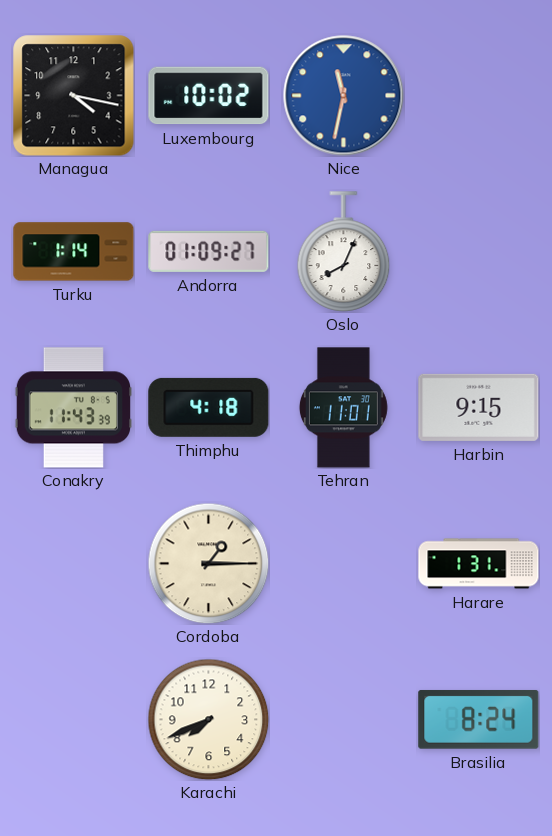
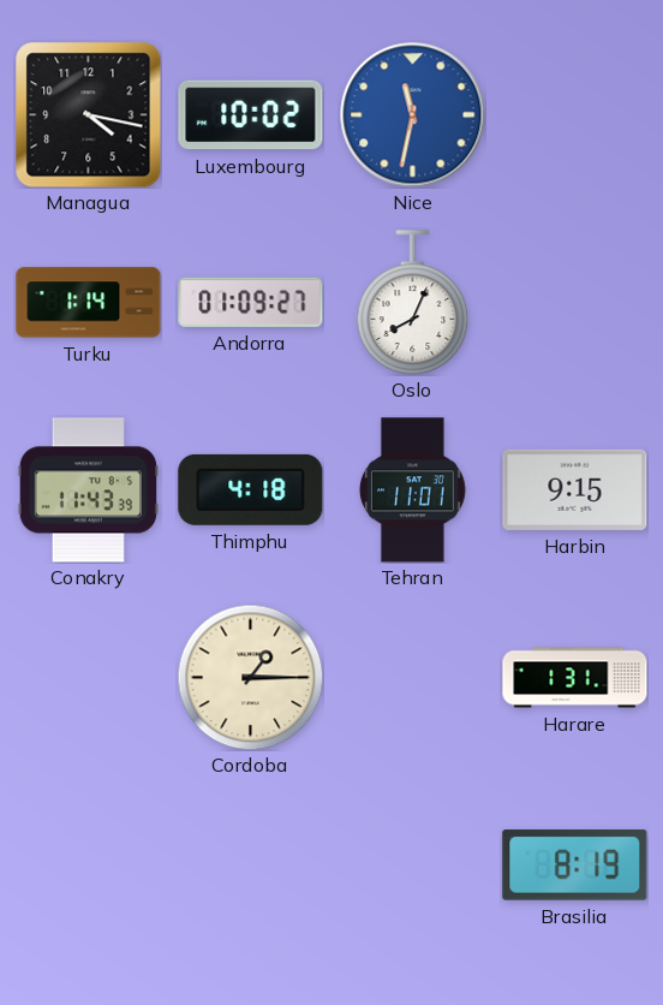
Karachi: 7:41 -> none
Brasilia: 8:24 -> 8:19
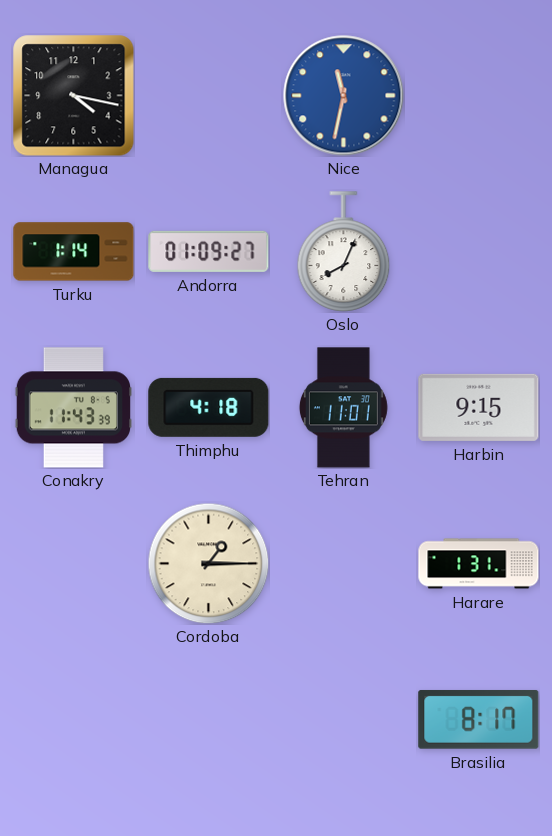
Luxembourg: 10:02 -> none
Brasilia: 8:19 -> 8:17
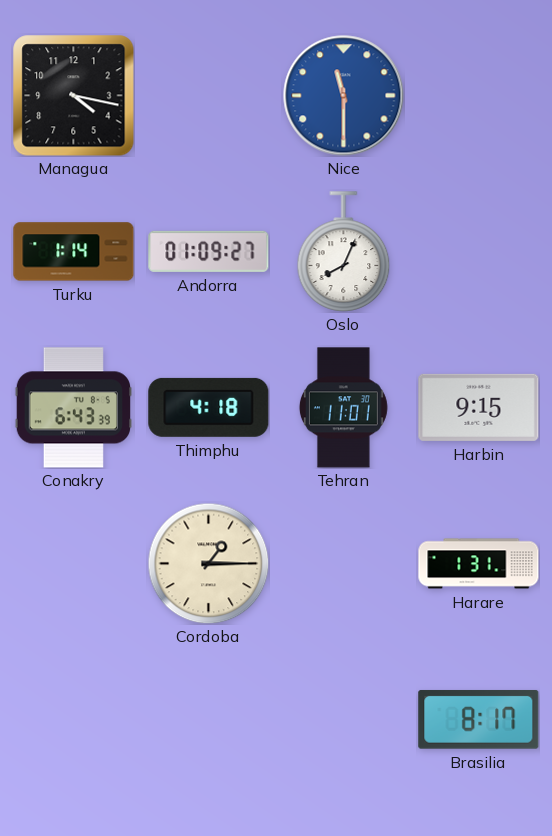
Nice: 11:32 -> 11:30
Conakry: 11:43 -> 6:43
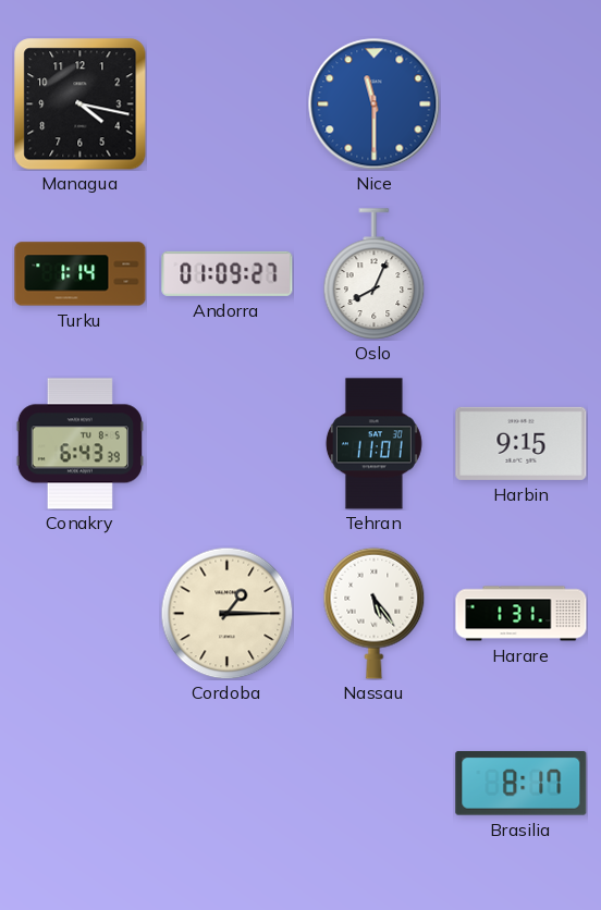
Thimphu: 4:18 -> none
Nassau: none -> 5:24
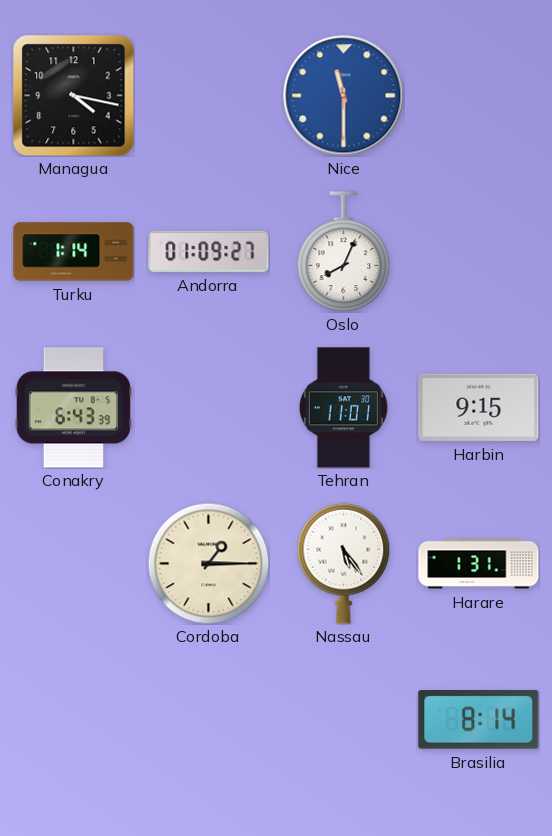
Brasilia: 8:17 -> 8:14
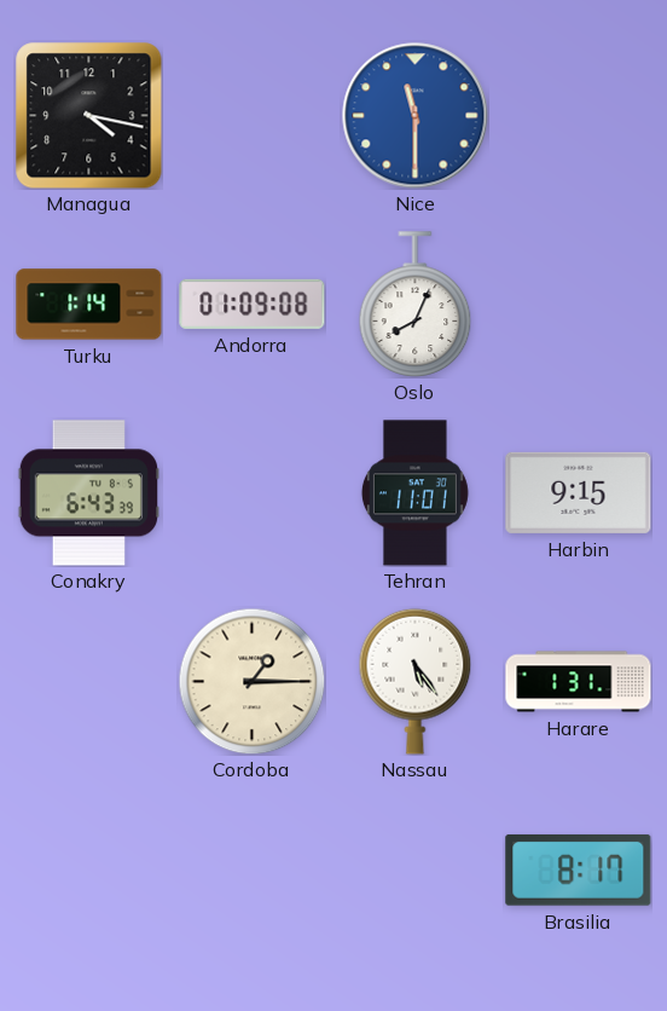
Andorra: 01:09:27 -> 01:09:08
Brasilia: 8:14 -> 8:17
